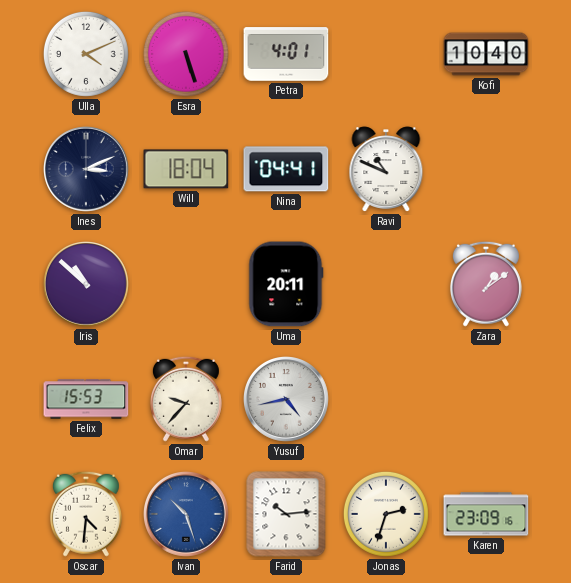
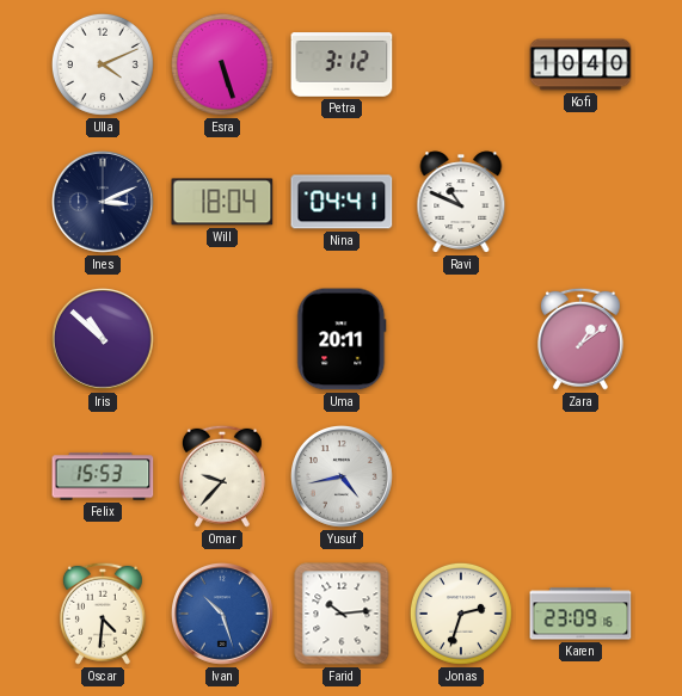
Petra: 4:01 -> 3:12
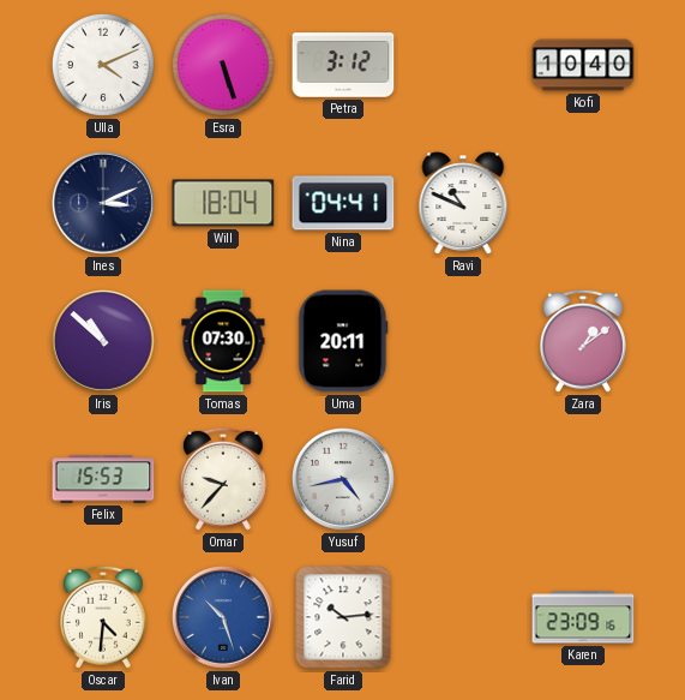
Tomas: none -> 07:30
Jonas: 2:33 -> none
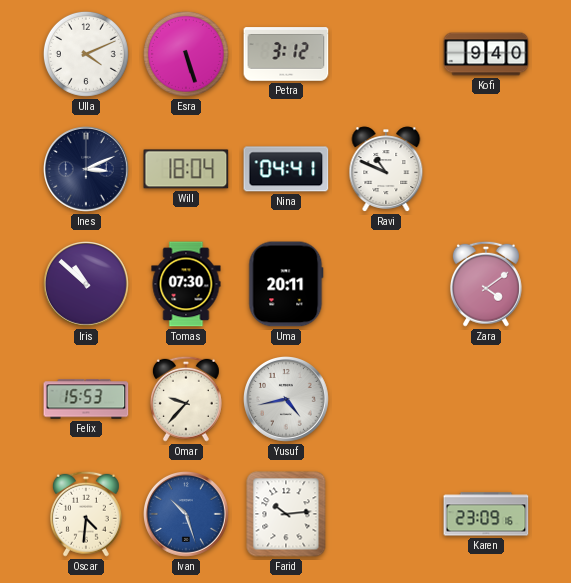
Kofi: 10:40 -> 9:40
Zara: 1:09 -> 4:09
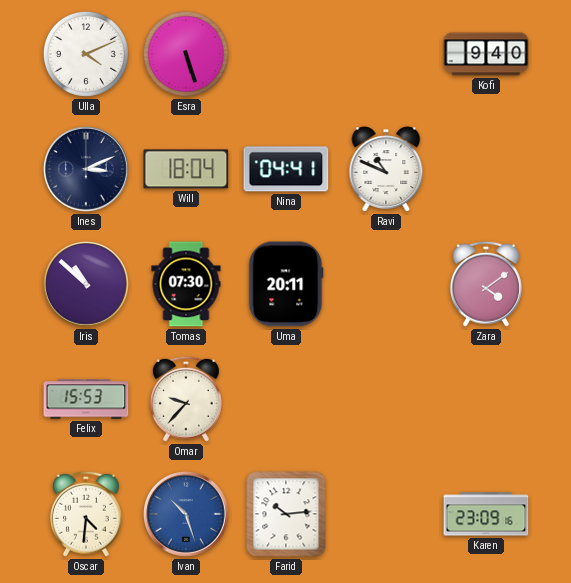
Petra: 3:12 -> none
Yusuf: 4:43 -> none
